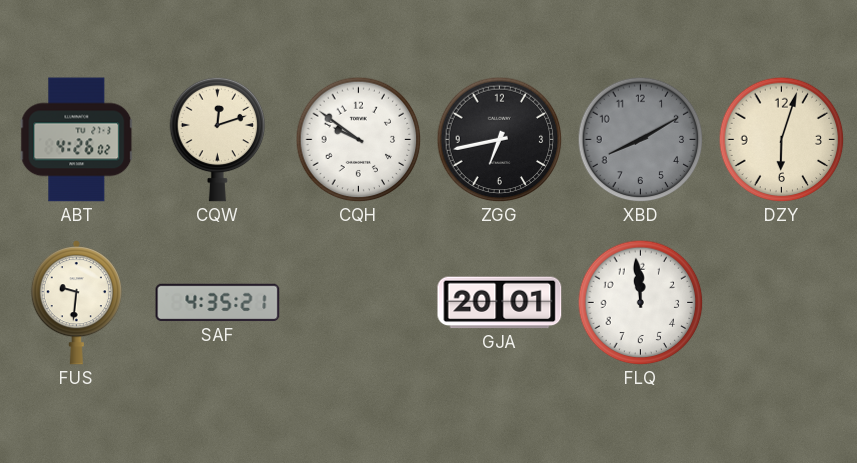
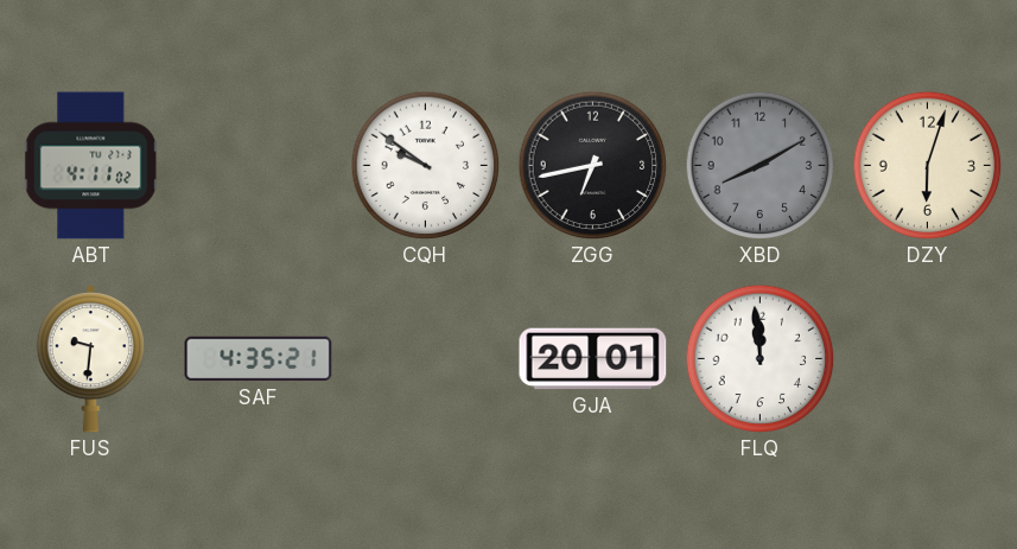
ABT: 4:26 -> 4:11
CQW: 12:12 -> none
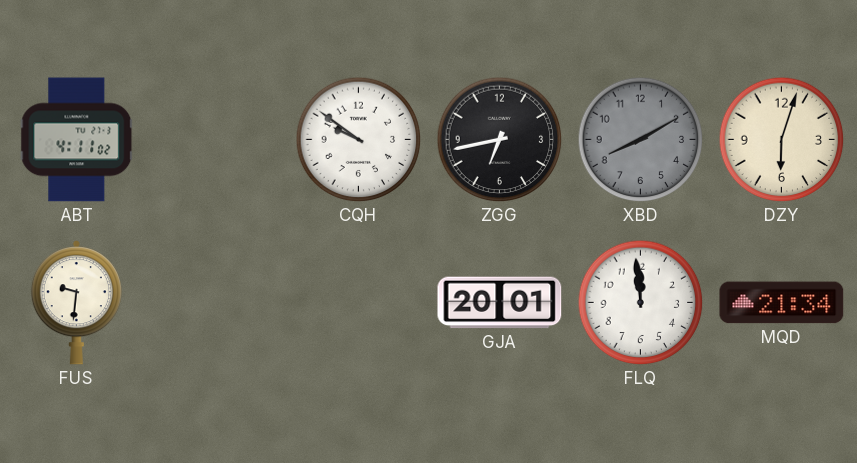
SAF: 4:35 -> none
MQD: none -> 21:34
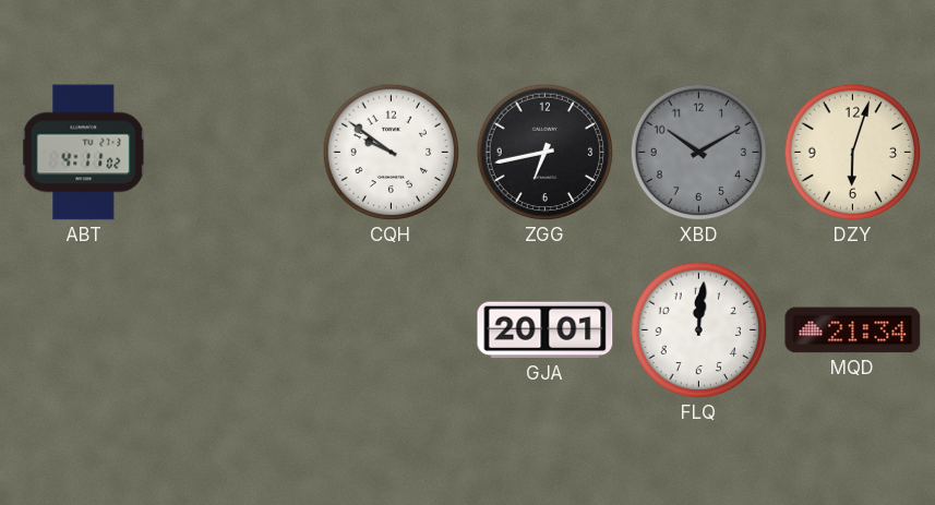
XBD: 8:10 -> 10:10
FUS: 9:31 -> none
FLQ: 11:59 -> 12:01
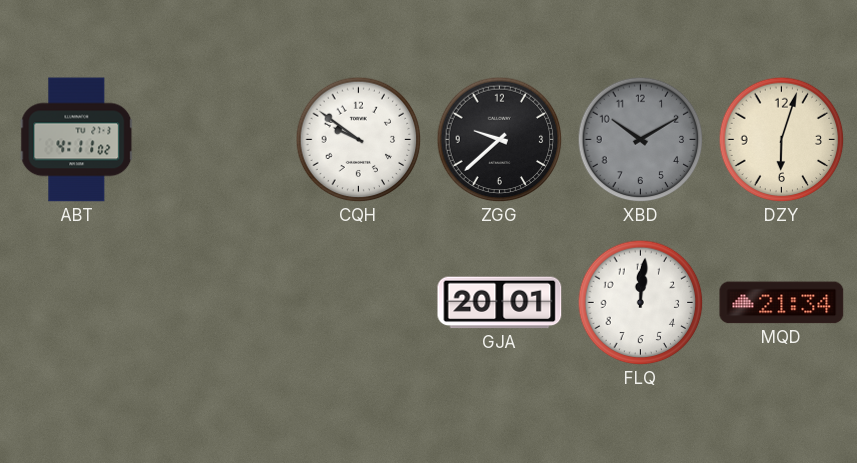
ZGG: 6:43 -> 9:38
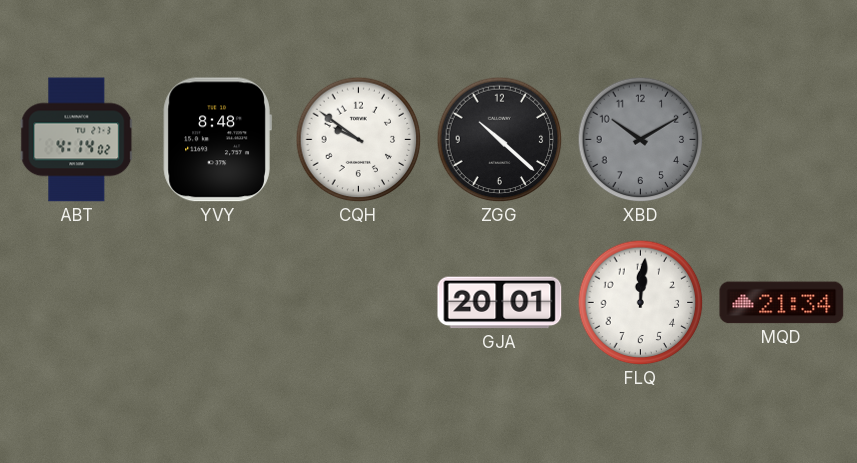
ABT: 4:11 -> 4:14
YVY: none -> 8:48
ZGG: 9:38 -> 10:22
DZY: 6:03 -> none
